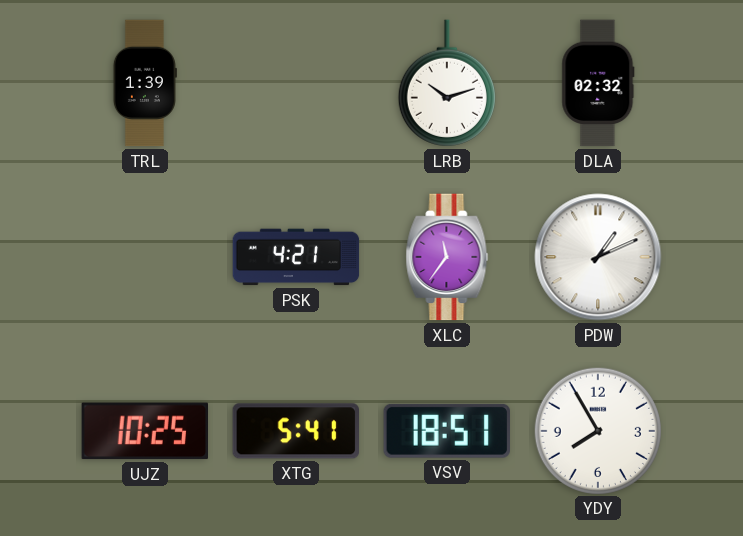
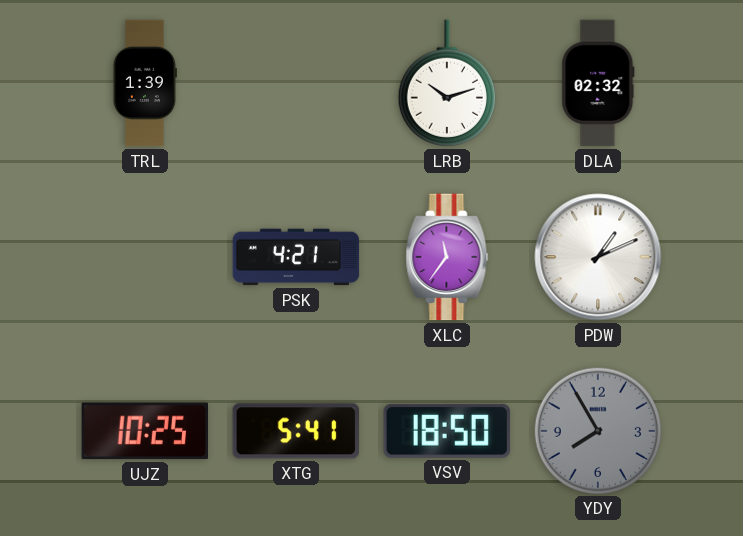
VSV: 18:51 -> 18:50
YDY dial: white -> grey
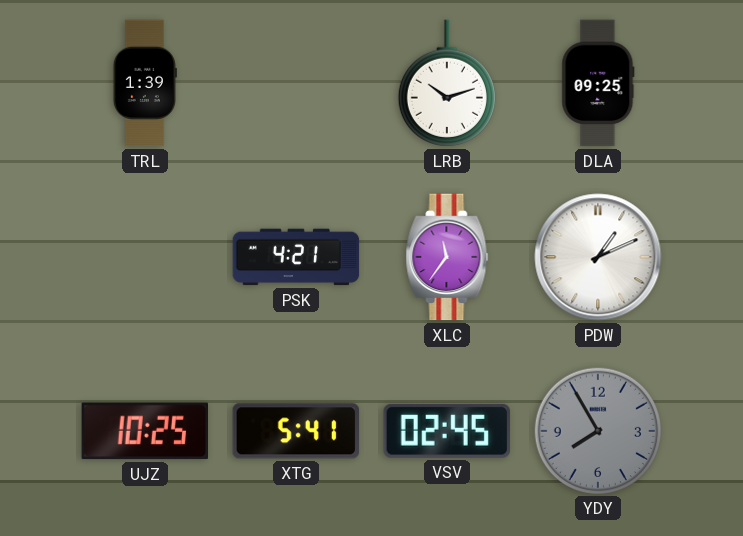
DLA: 02:32 -> 09:25
VSV: 18:50 -> 02:45
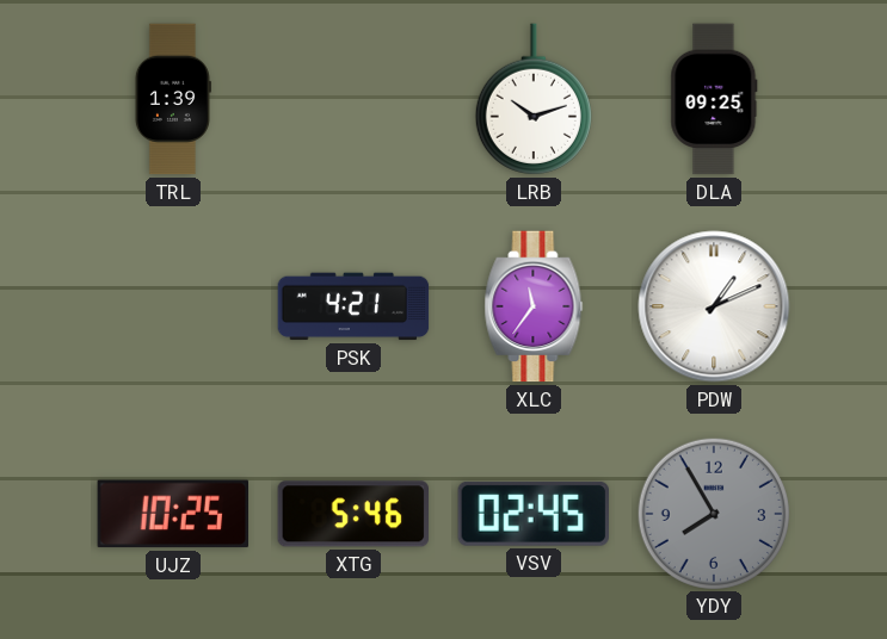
XTG: 5:41 -> 5:46
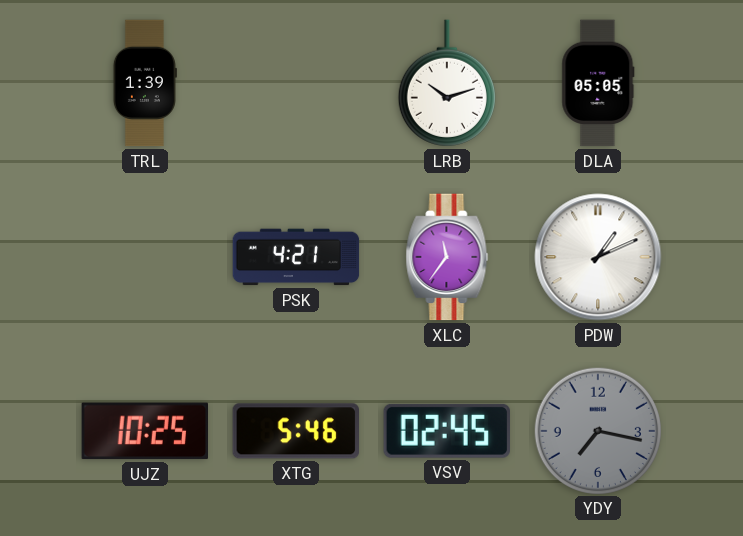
DLA: 09:25 -> 05:05
YDY: 7:55 -> 7:17
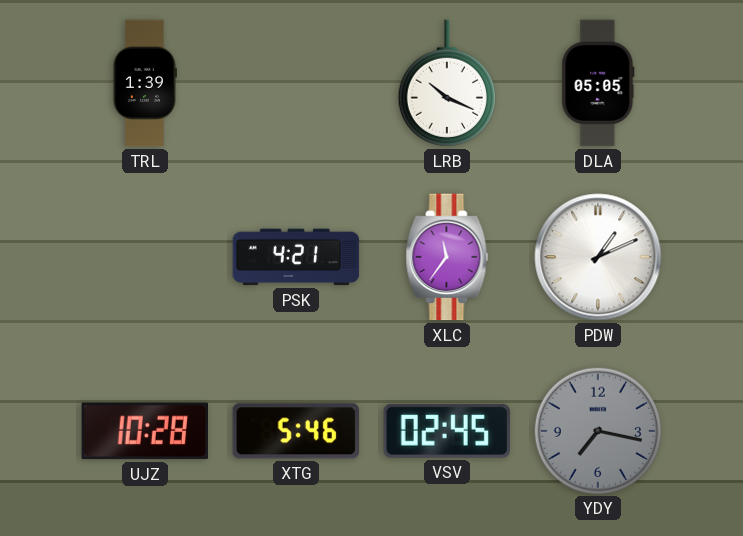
LRB: 10:12 -> 10:19
UJZ: 10:25 -> 10:28
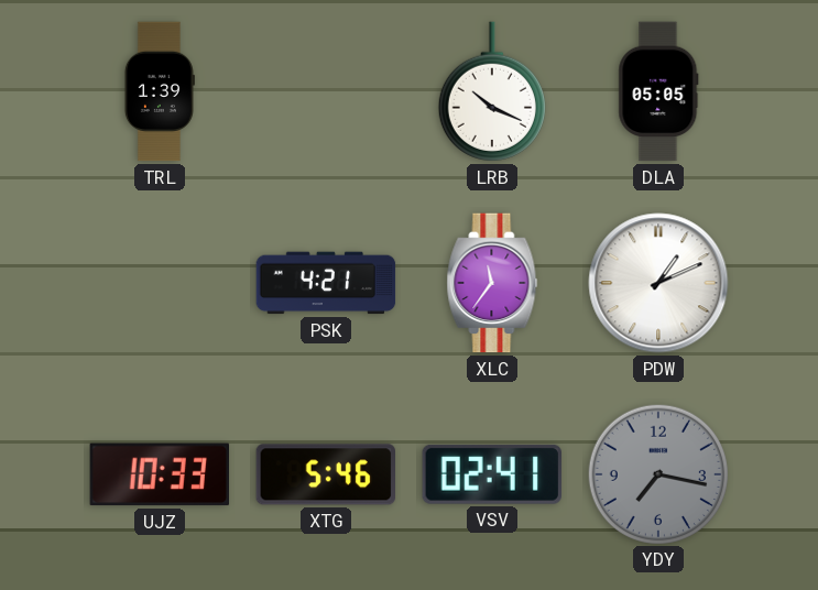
UJZ: 10:28 -> 10:33
VSV: 02:45 -> 02:41
